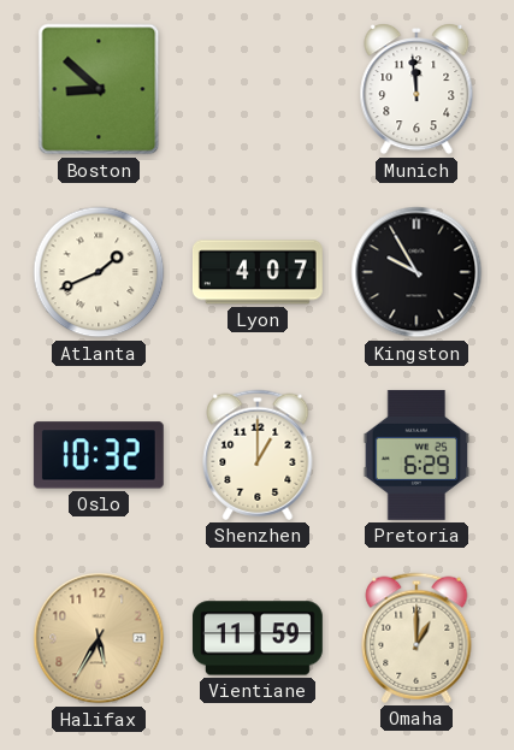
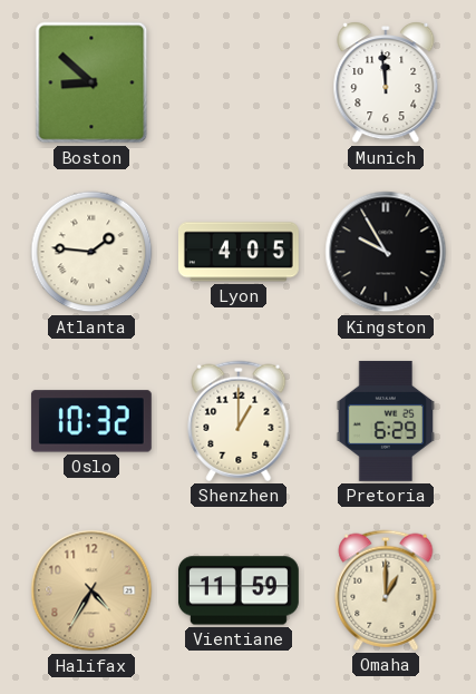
Atlanta: 1:41 -> 1:46
Lyon: 4:07 -> 4:05
Halifax: 5:35 -> 4:35
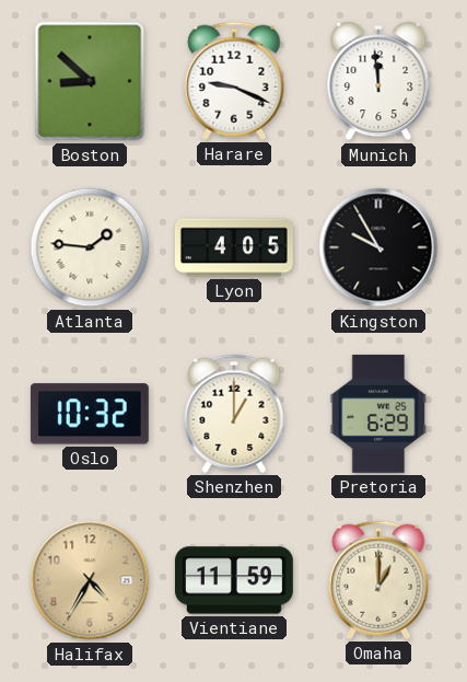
Harare: none -> 9:19
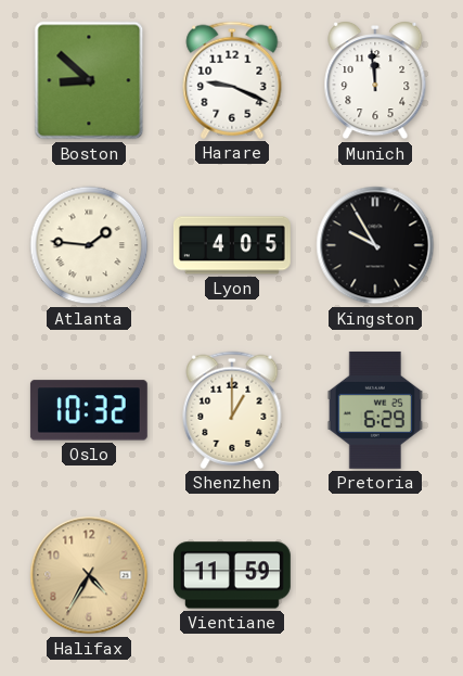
Omaha: 1:00 -> none
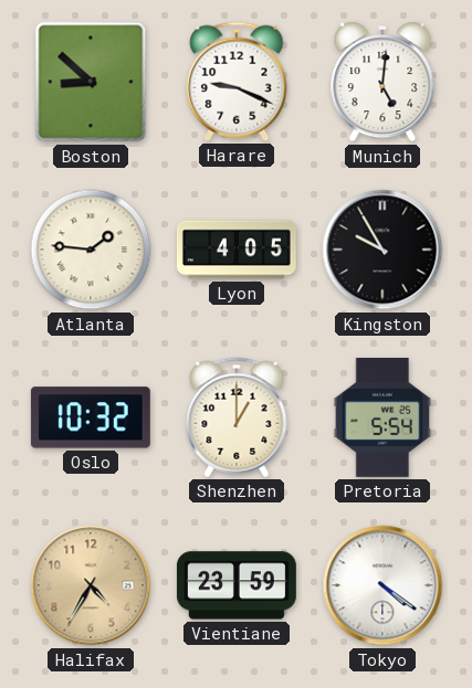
Munich: 11:59 -> 5:01
Pretoria: 6:29 -> 5:54
Vientiane: 11:59 -> 23:59
Tokyo: none -> 4:21
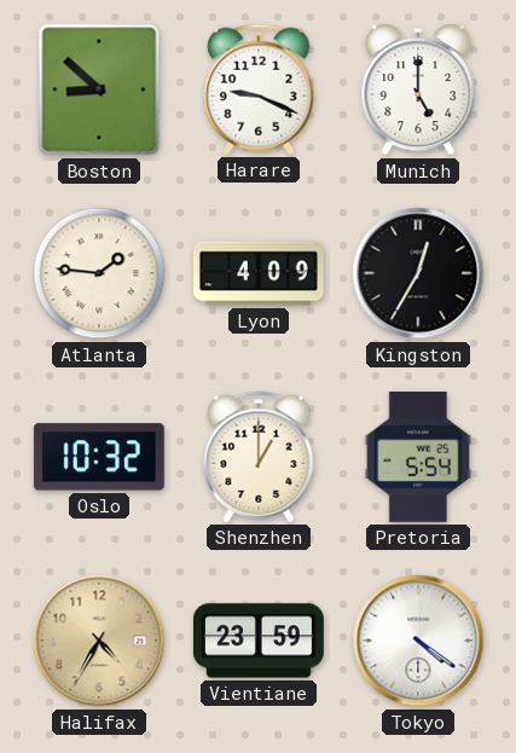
Munich: 5:01 -> 5:00
Lyon: 4:05 -> 4:09
Kingston: 9:55 -> 12:35
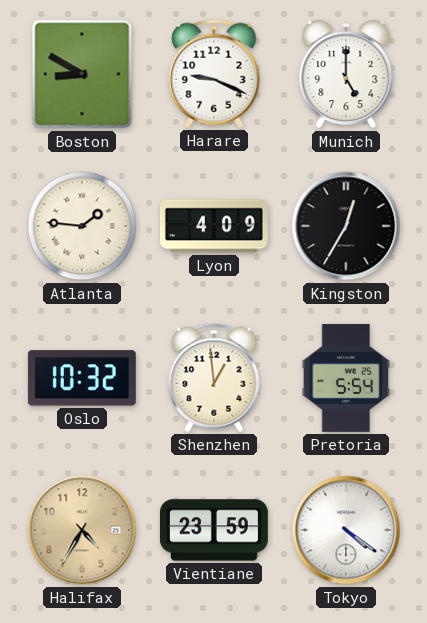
Boston: 8:52 -> 8:50
Shenzhen: 1:00 -> 12:59
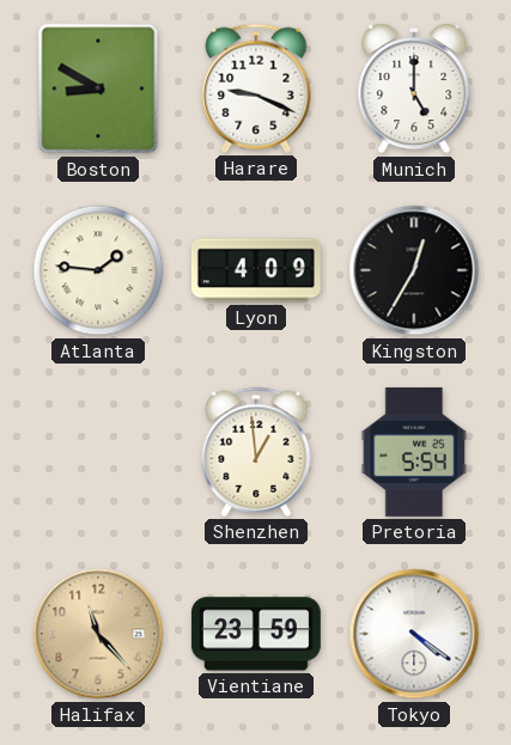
Oslo: 10:32 -> none
Halifax: 4:35 -> 11:23
